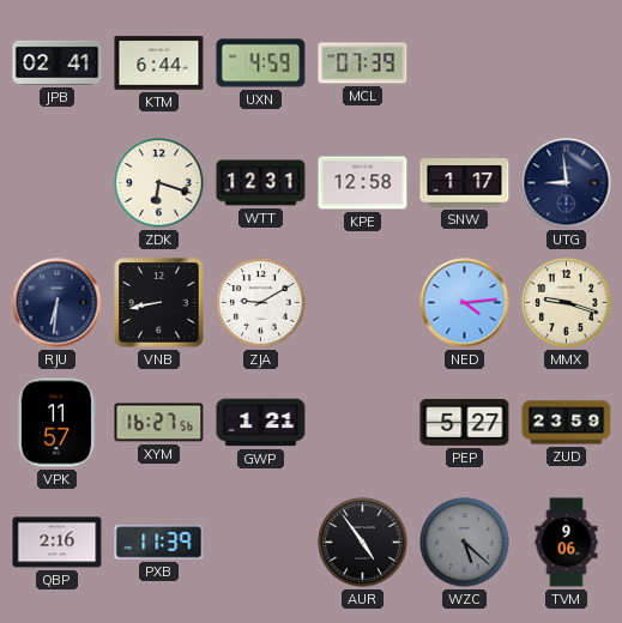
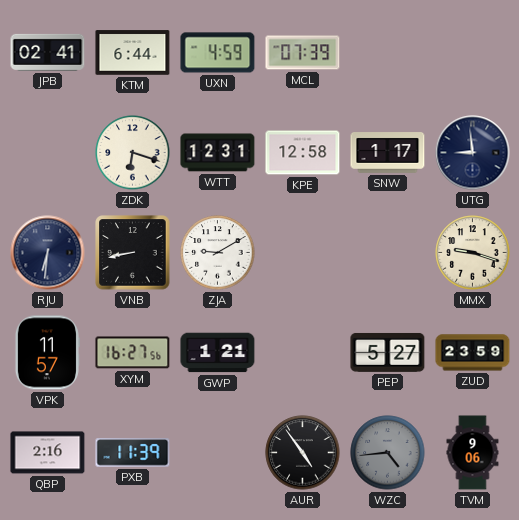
NED: 4:14 -> none
WZC: 5:22 -> 4:44
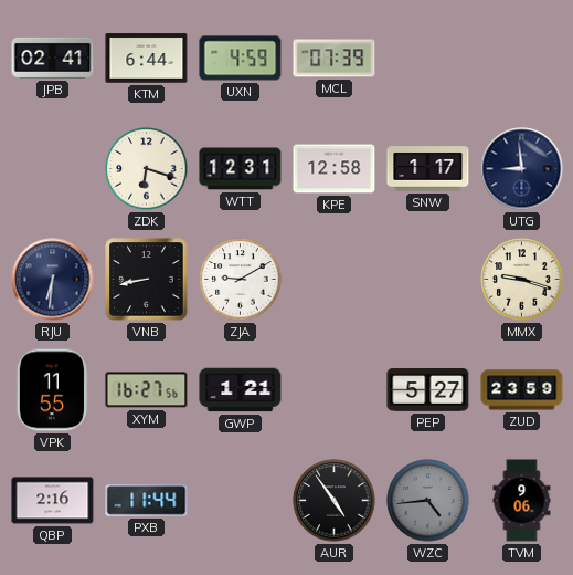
VPK: 11:57 -> 11:55
PXB: 11:39 -> 11:44
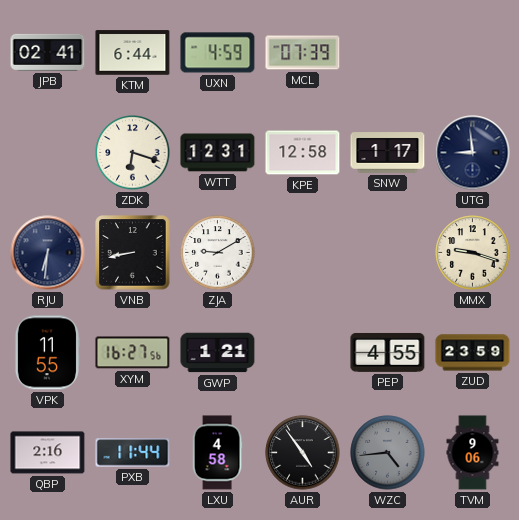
PEP: 5:27 -> 4:55
LXU: none -> 4:58
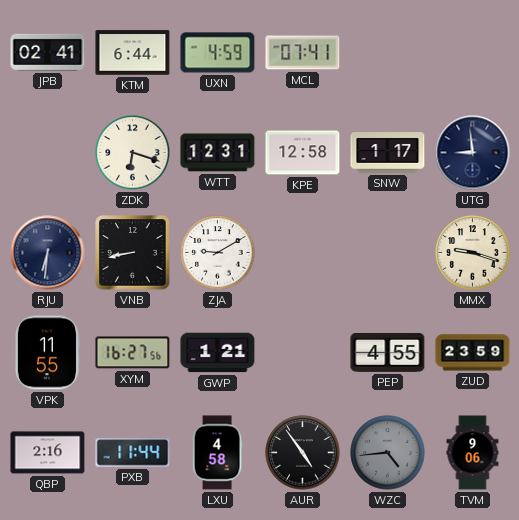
MCL: 07:39 -> 07:41
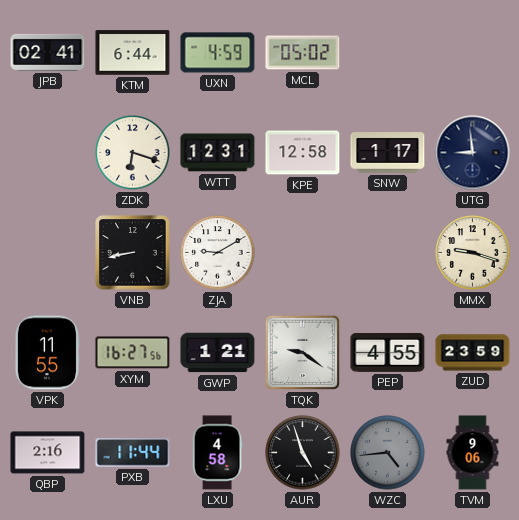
MCL: 07:41 -> 05:02
RJU: 6:31 -> none
TQK: none -> 9:21
AUR: 4:54 -> 4:57
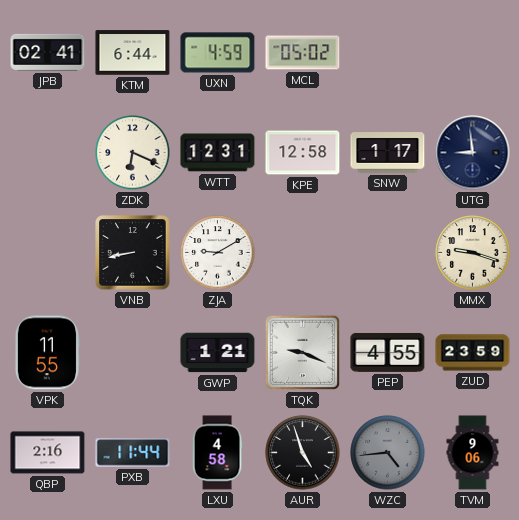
ZDK: 6:18 -> 6:19
XYM: 16:27 -> none
TQK: 9:21 -> 9:19
